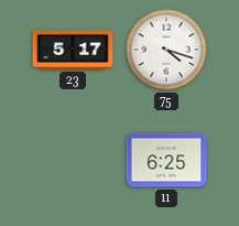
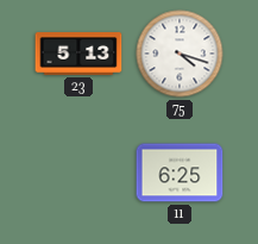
23: 5:17 -> 5:13
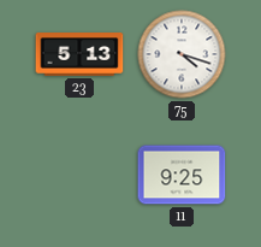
11: 6:25 -> 9:25
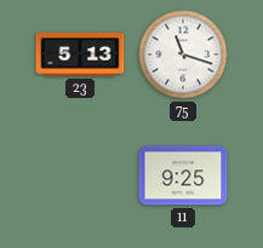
75: 4:18 -> 11:18
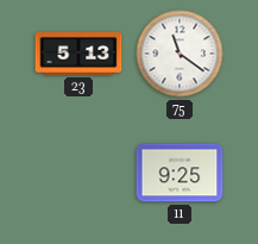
75: 11:18 -> 11:21
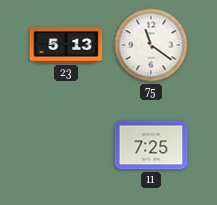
11: 9:25 -> 7:25
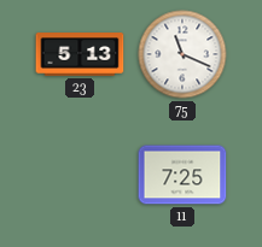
75: 11:21 -> 11:19
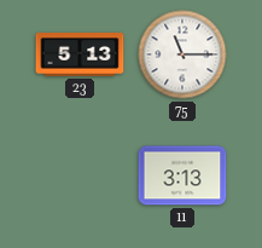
75: 11:19 -> 11:15
11: 7:25 -> 3:13
